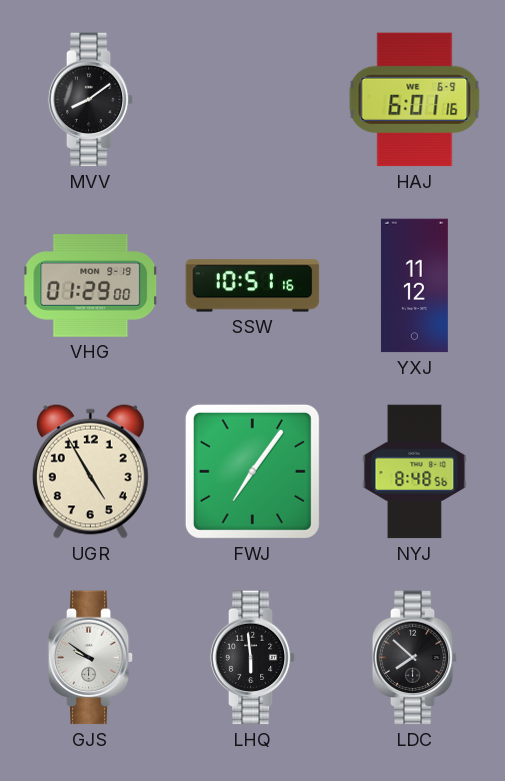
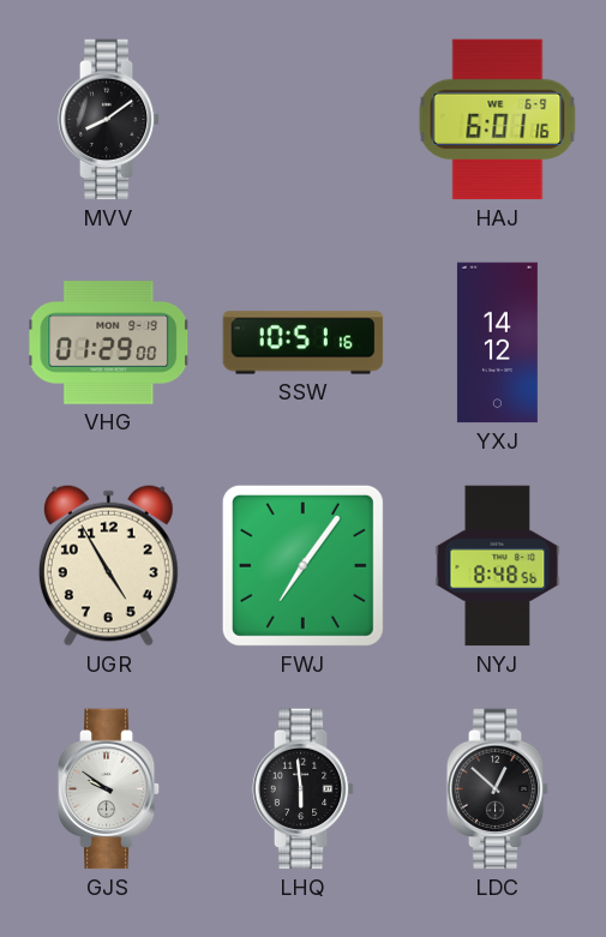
YXJ: 11:12 -> 14:12
LDC: 7:52 -> 12:52
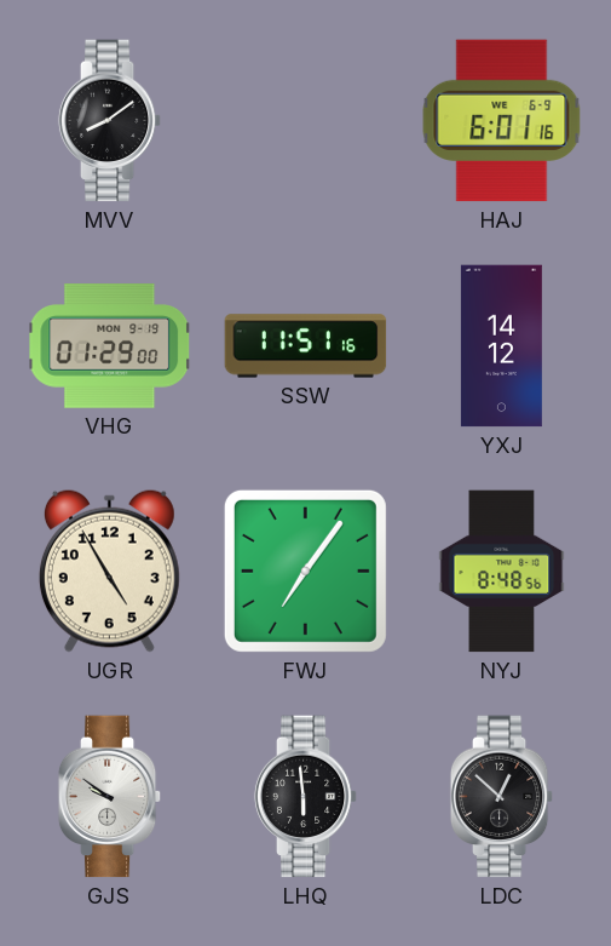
SSW: 10:51 -> 11:51
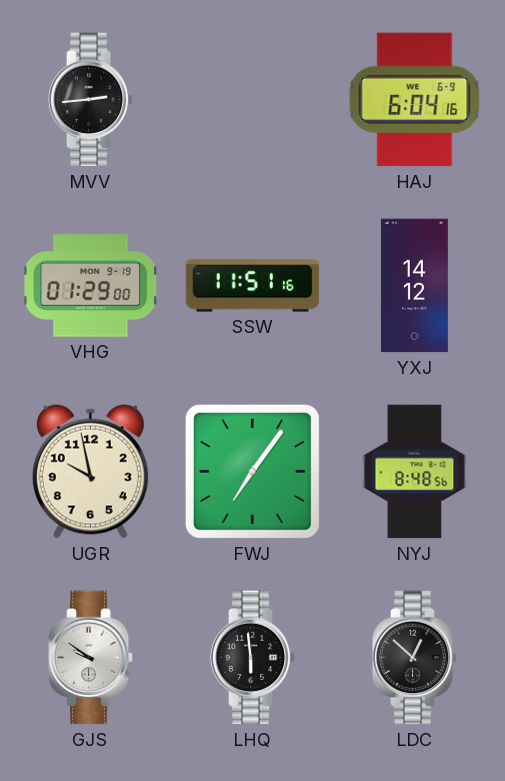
MVV: 8:09 -> 2:44
HAJ: 6:01 -> 6:04
UGR: 4:55 -> 9:58
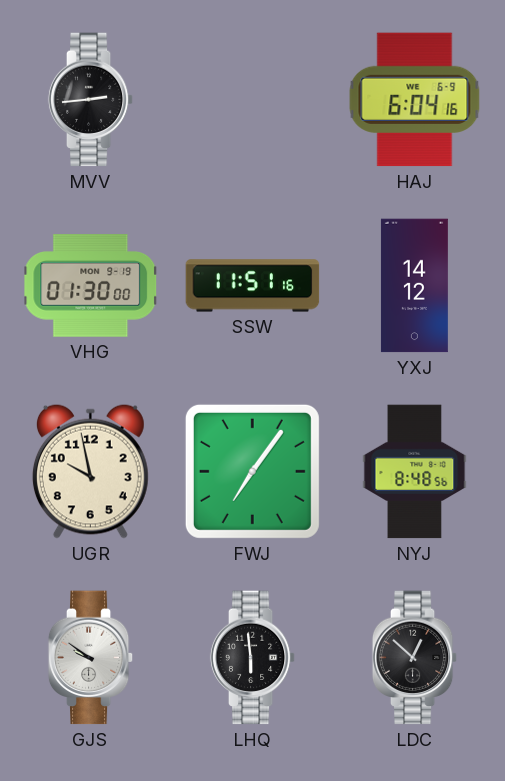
VHG: 01:29 -> 01:30
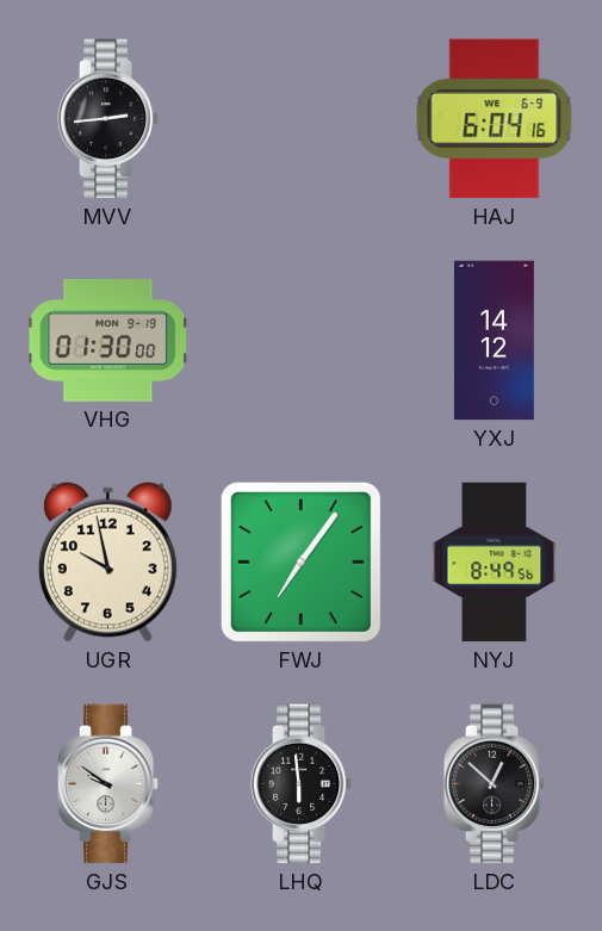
SSW: 11:51 -> none
NYJ: 8:48 -> 8:49
